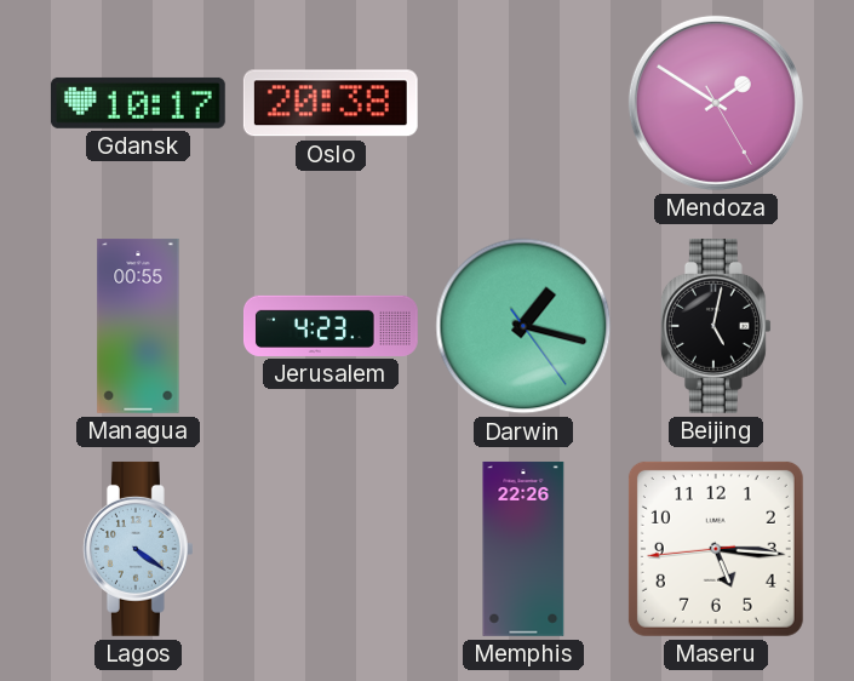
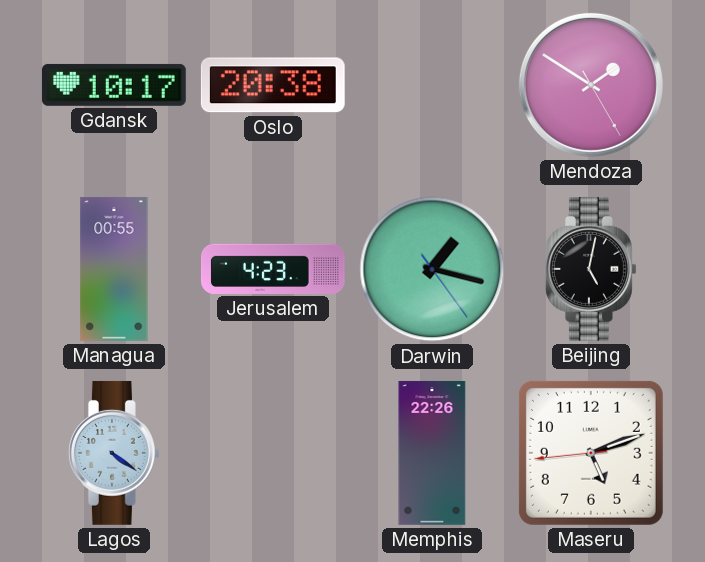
Maseru: 5:15 -> 5:11
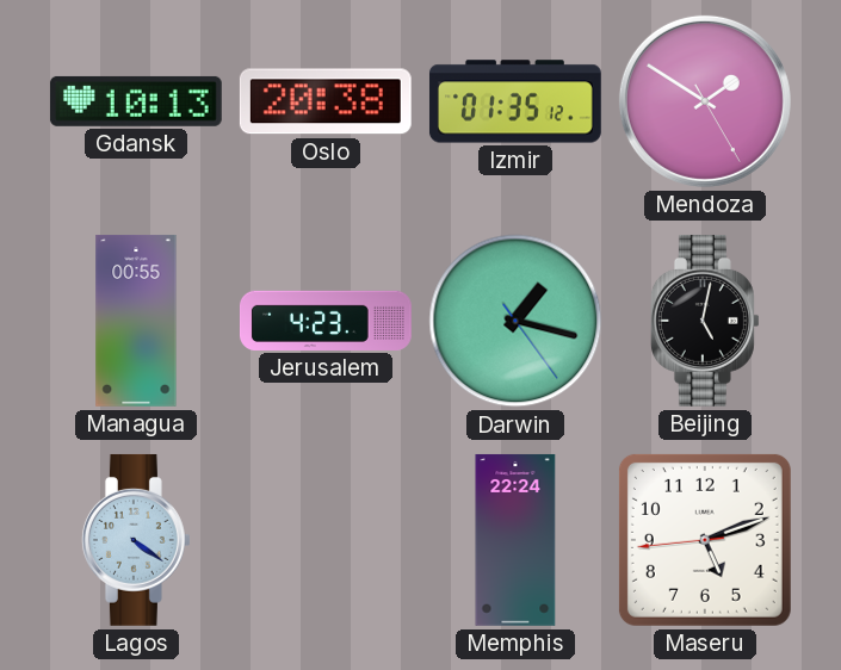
Gdansk: 10:17 -> 10:13
Izmir: none -> 01:35
Memphis: 22:26 -> 22:24
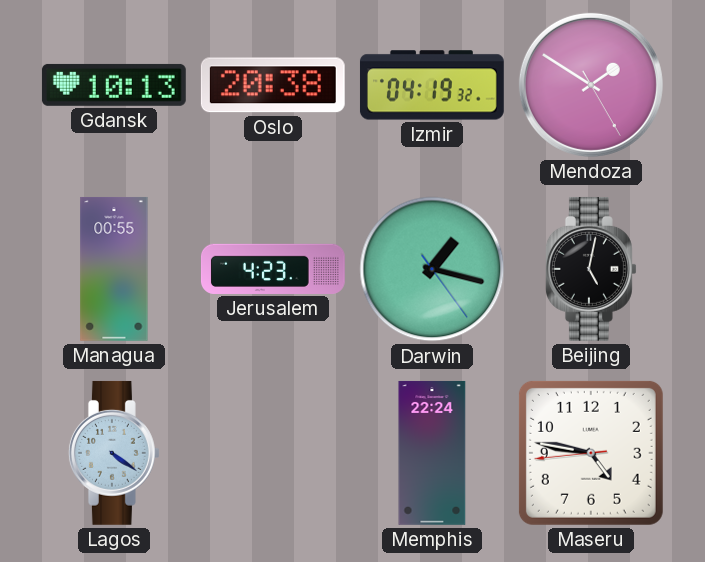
Izmir: 01:35 -> 04:19
Maseru: 5:11 -> 4:46
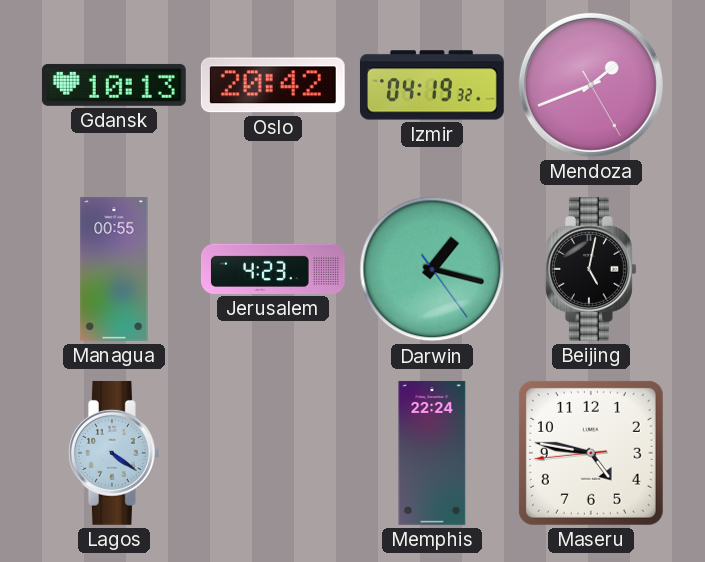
Oslo: 20:38 -> 20:42
Mendoza: 1:50 -> 1:41
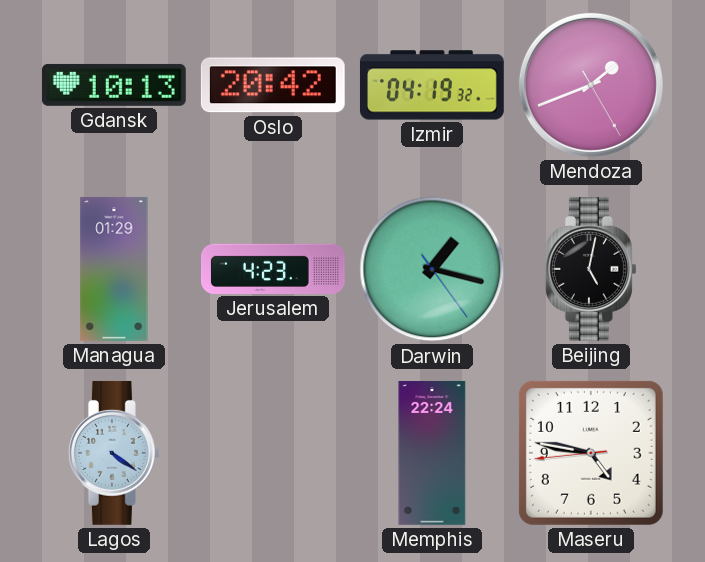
Managua: 00:55 -> 01:29
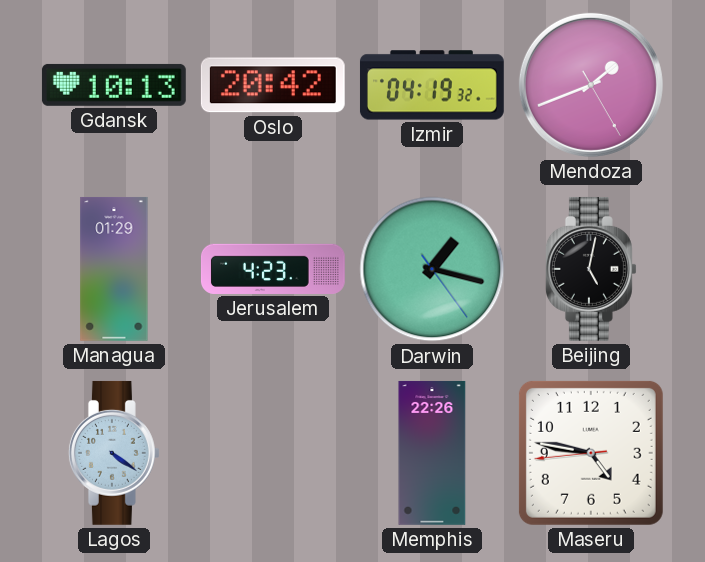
Memphis: 22:24 -> 22:26
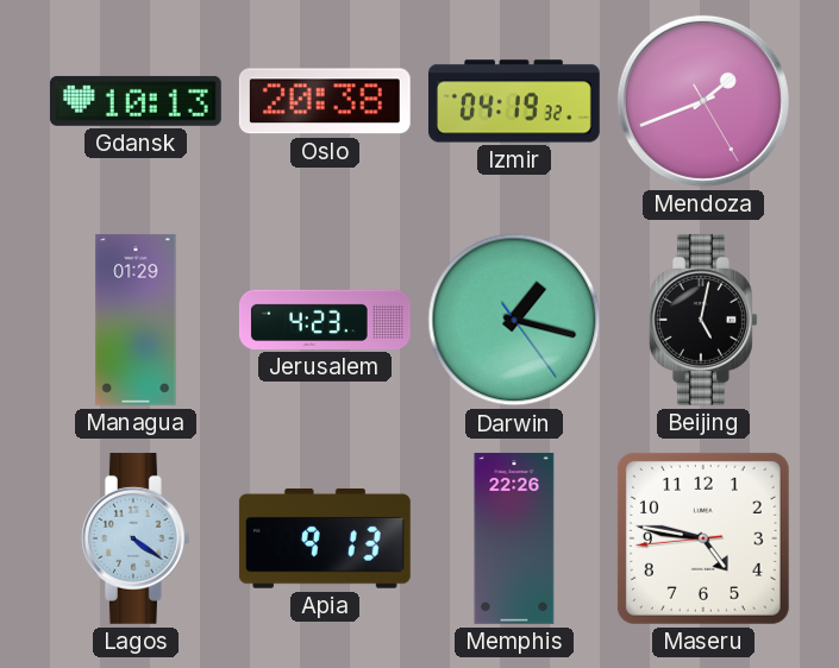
Oslo: 20:42 -> 20:38
Apia: none -> 9:13
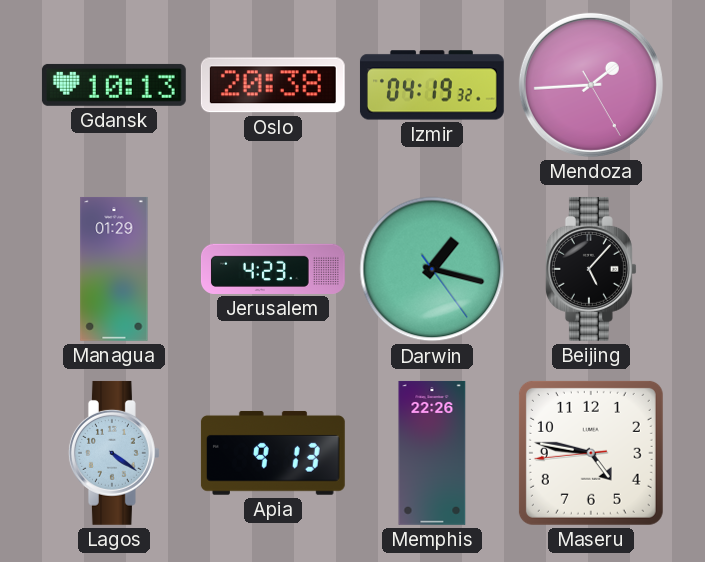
Mendoza: 1:41 -> 1:44
Beijing: 5:02 -> 5:07
